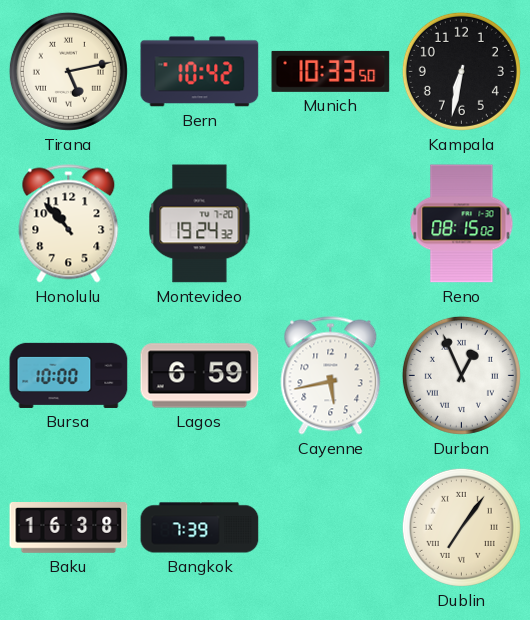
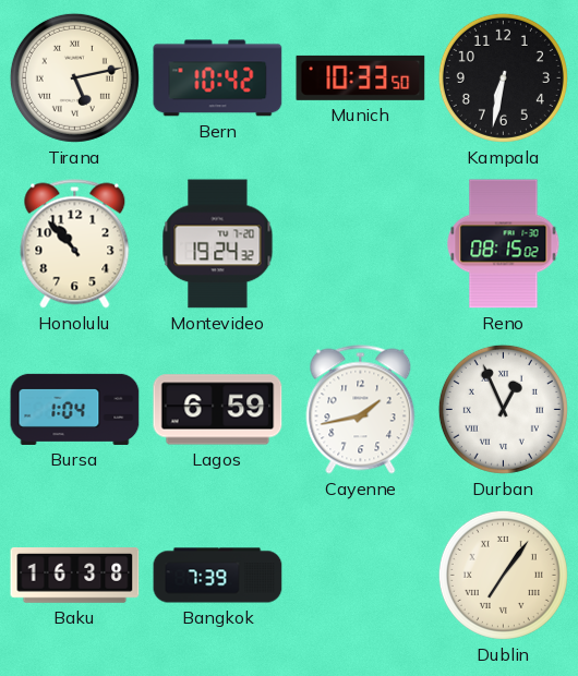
Bursa: 10:00 -> 1:04
Cayenne: 5:43 -> 1:43
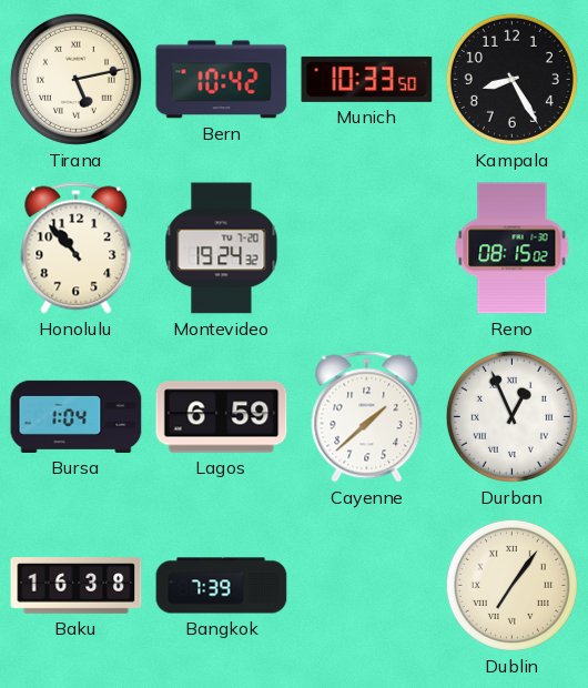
Kampala: 6:32 -> 8:25
Cayenne: 1:43 -> 1:38
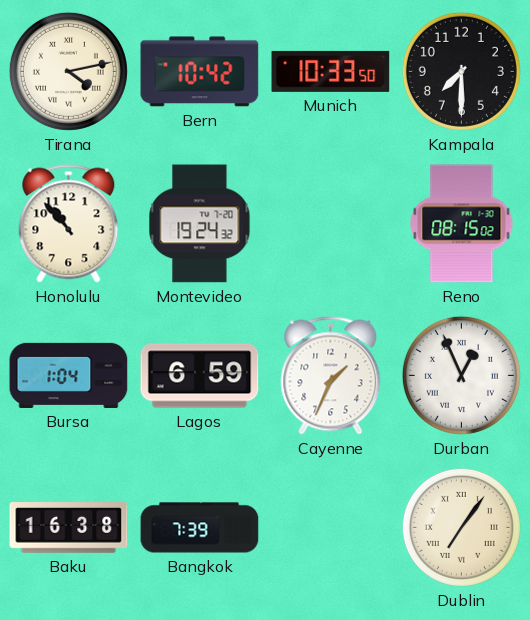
Tirana: 5:13 -> 4:13
Kampala: 8:25 -> 7:30
Cayenne: 1:38 -> 1:34
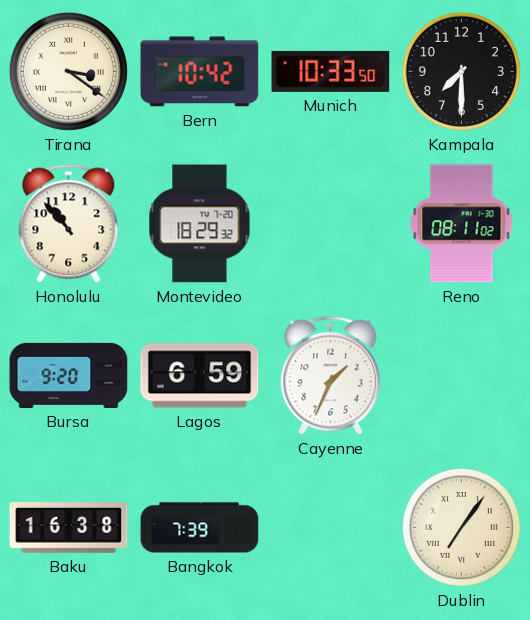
Tirana: 4:13 -> 3:21
Montevideo: 19:24 -> 18:29
Reno: 08:15 -> 08:11
Bursa: 1:04 -> 9:20
Durban: 12:56 -> none
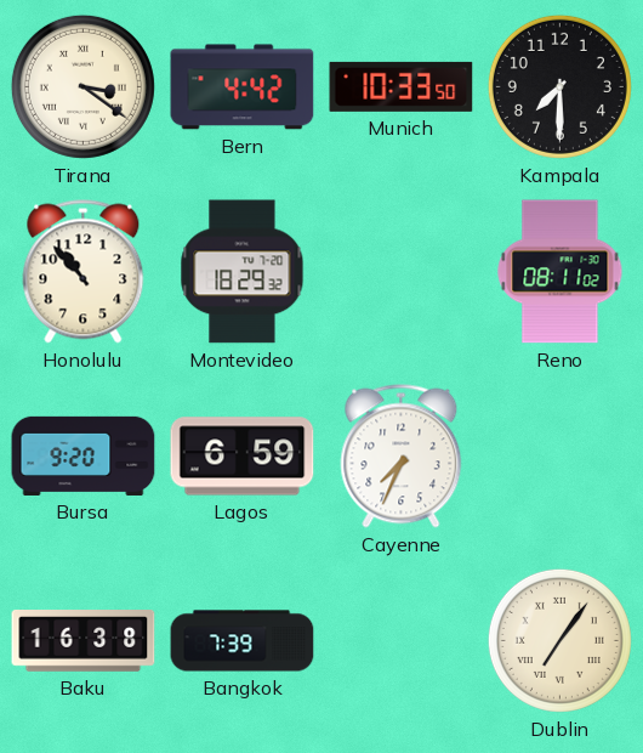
Bern: 10:42 -> 4:42
Cayenne: 1:34 -> 7:34
